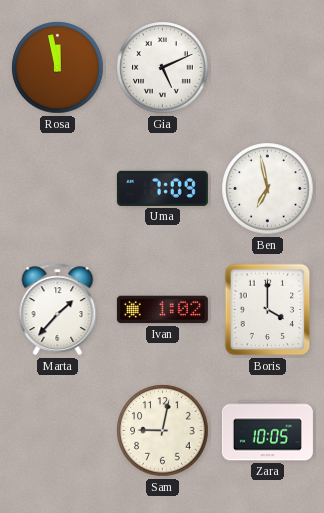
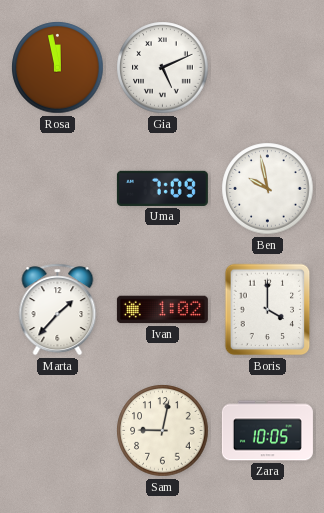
Ben: 6:58 -> 9:58
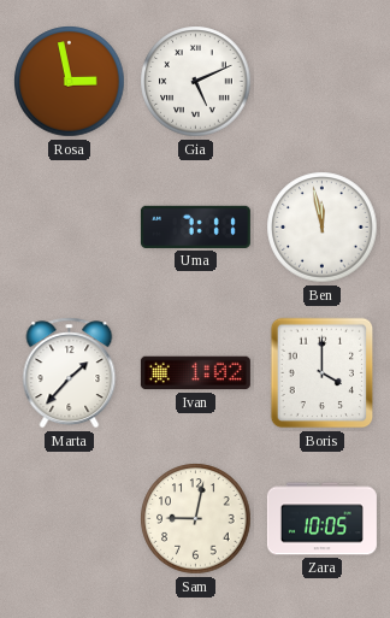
Rosa: 11:58 -> 2:58
Uma: 7:09 -> 7:11
Ben: 9:58 -> 11:58
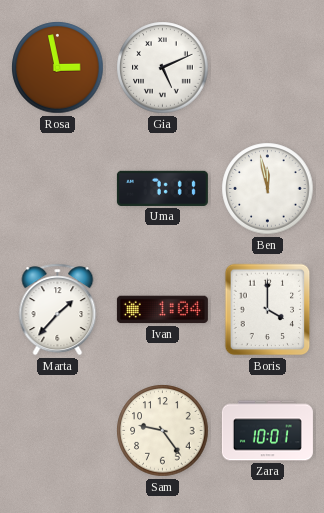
Ivan: 1:02 -> 1:04
Sam: 9:02 -> 9:24
Zara: 10:05 -> 10:01
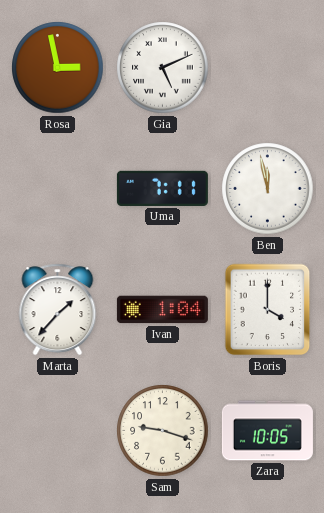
Sam: 9:24 -> 9:18
Zara: 10:01 -> 10:05
